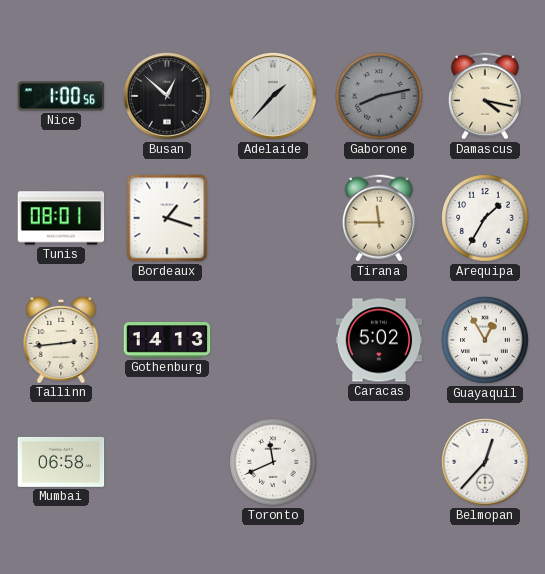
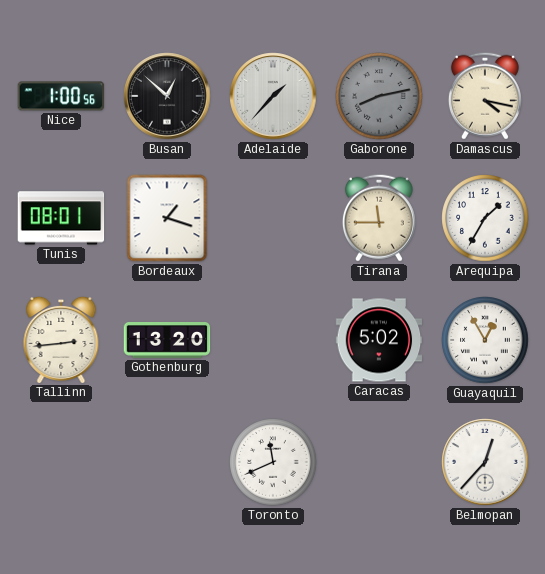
Gothenburg: 14:13 -> 13:20
Mumbai: 06:58 -> none
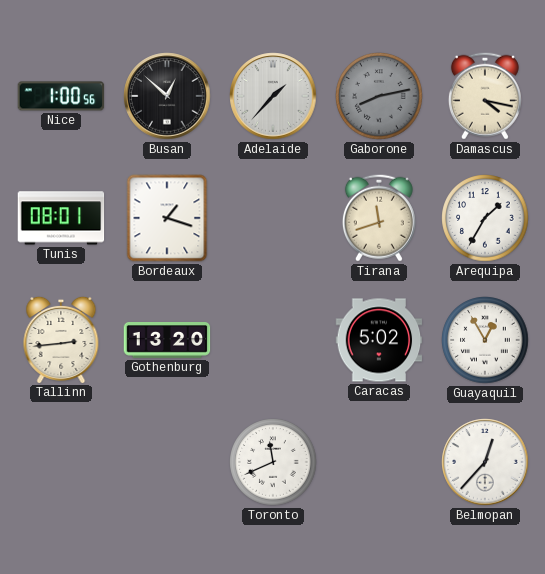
Tirana: 11:45 -> 11:42
